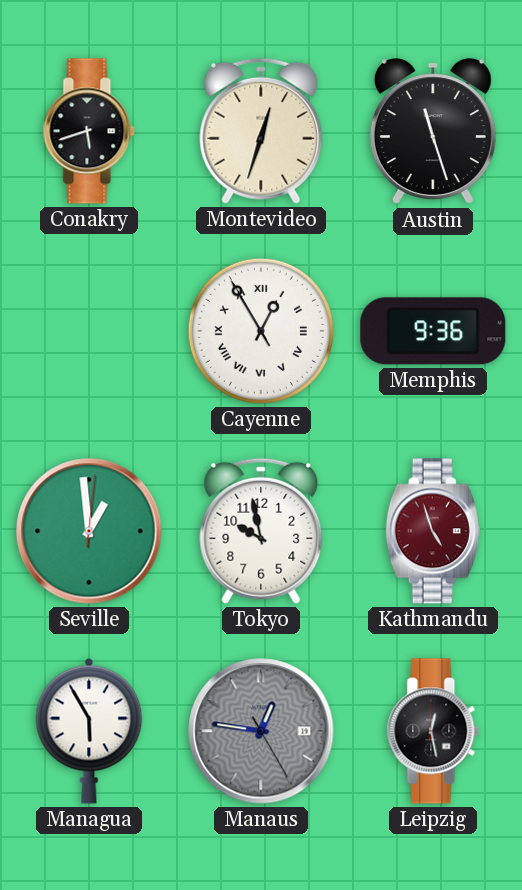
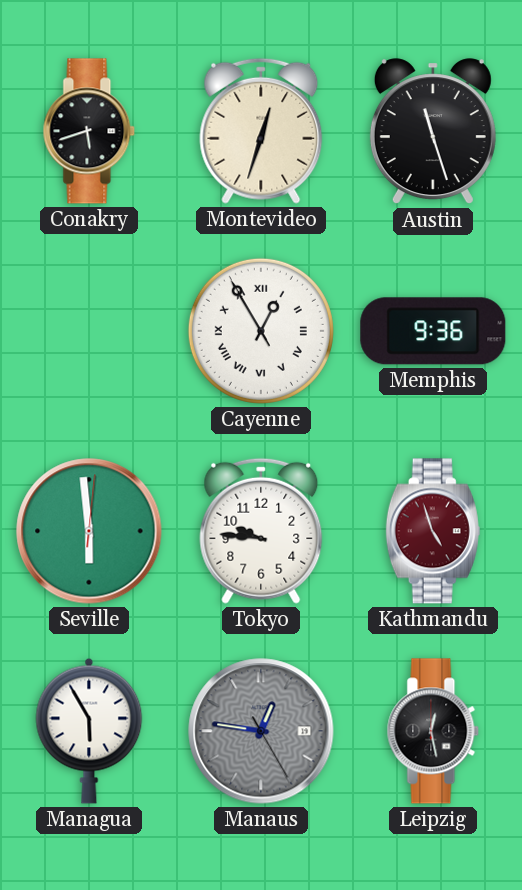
Seville: 12:59 -> 5:59
Tokyo: 9:58 -> 9:46
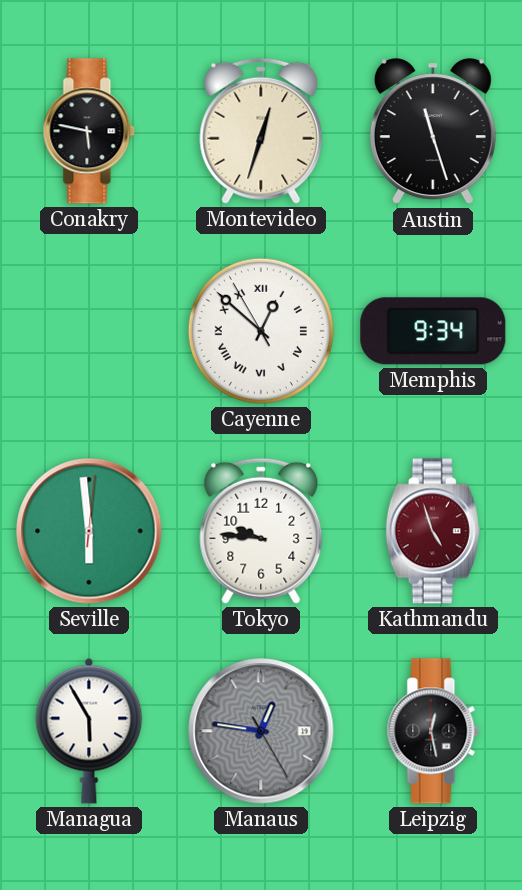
Conakry: 5:42 -> 5:47
Cayenne: 12:54 -> 12:51
Memphis: 9:36 -> 9:34
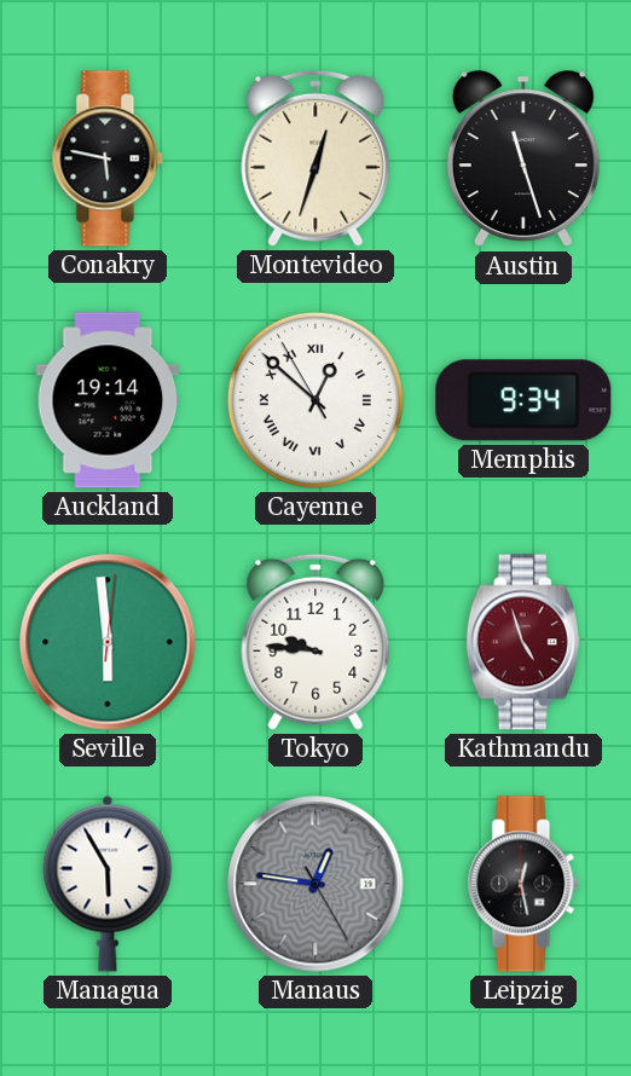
Auckland: none -> 19:14
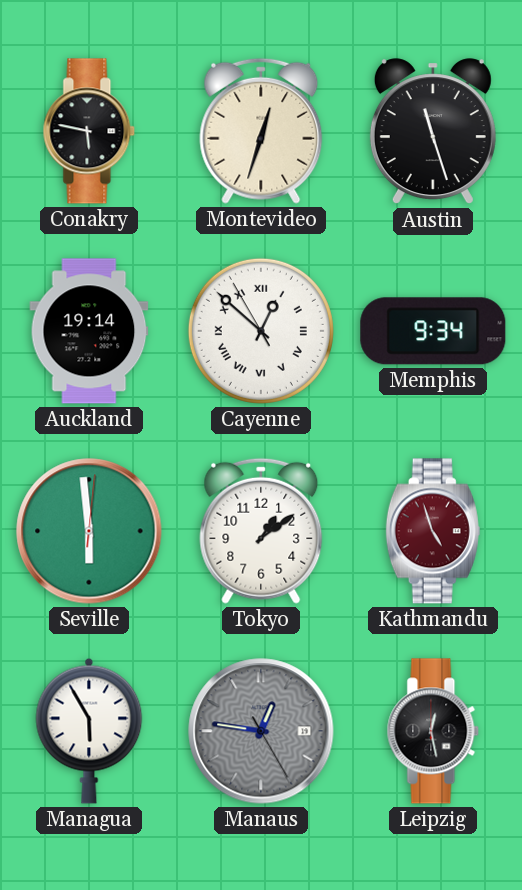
Tokyo: 9:46 -> 1:09
